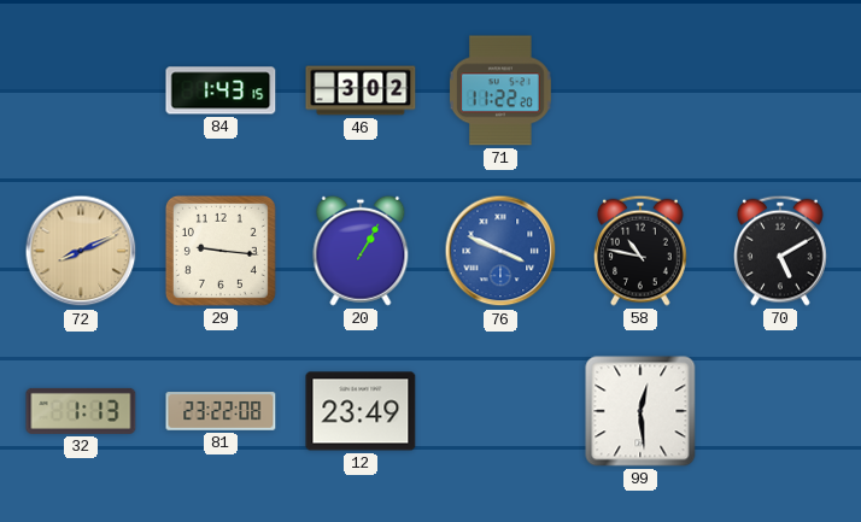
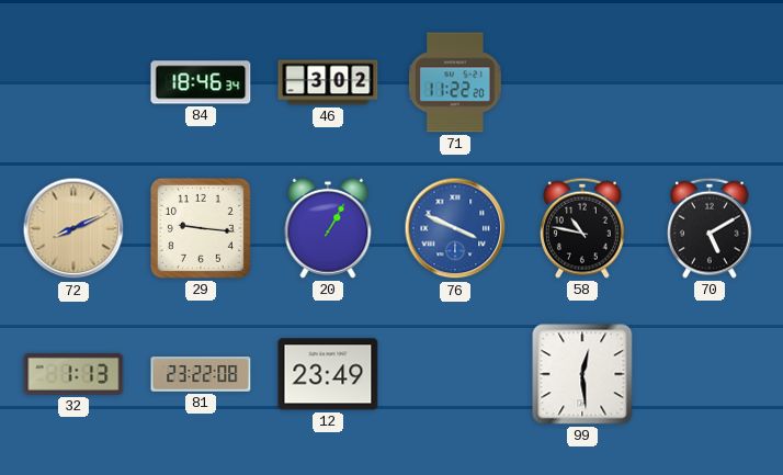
84: 1:43 -> 18:46
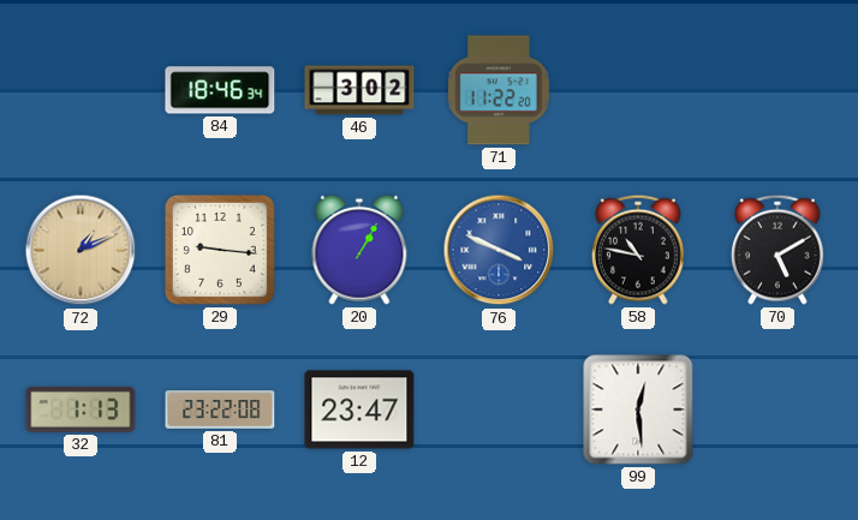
72: 8:11 -> 1:11
12: 23:49 -> 23:47
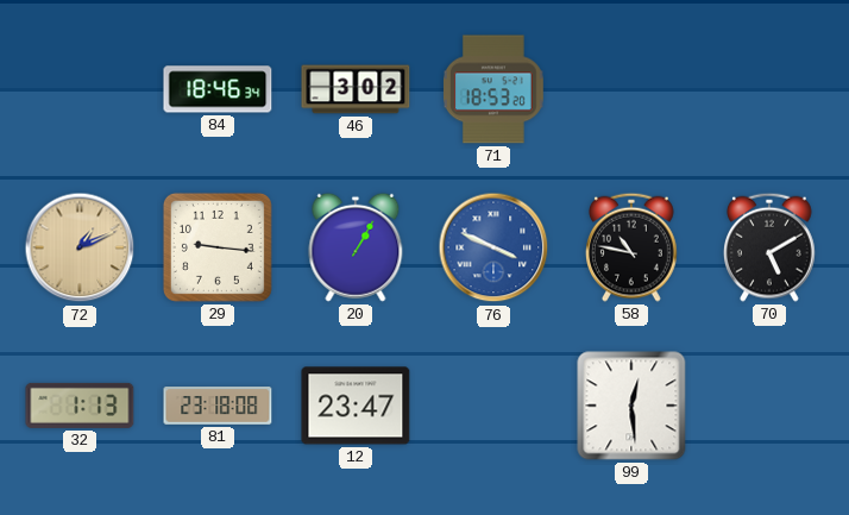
71: 11:22 -> 18:53
81: 23:22 -> 23:18
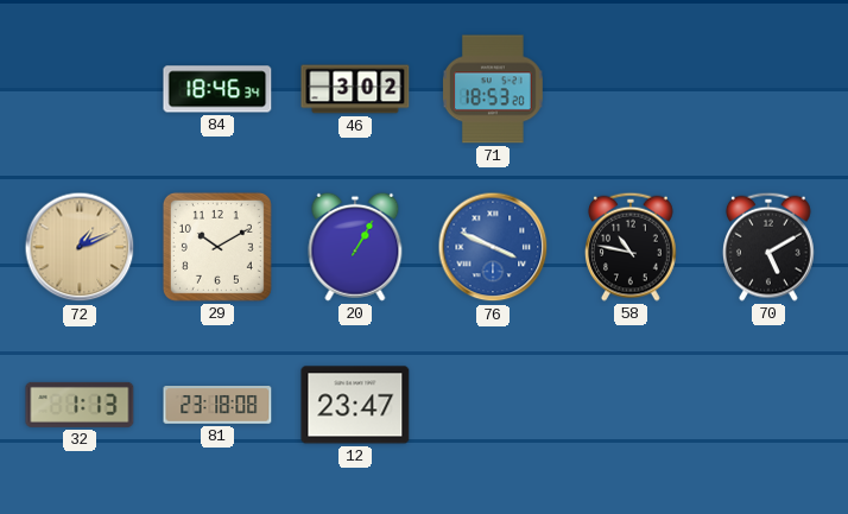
29: 9:16 -> 10:10
99: 12:29 -> none
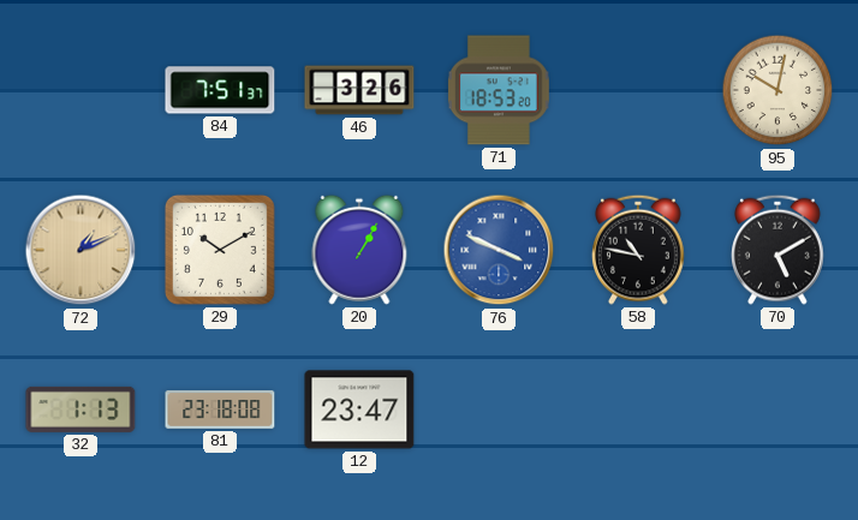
84: 18:46 -> 7:51
46: 3:02 -> 3:26
95: none -> 10:02
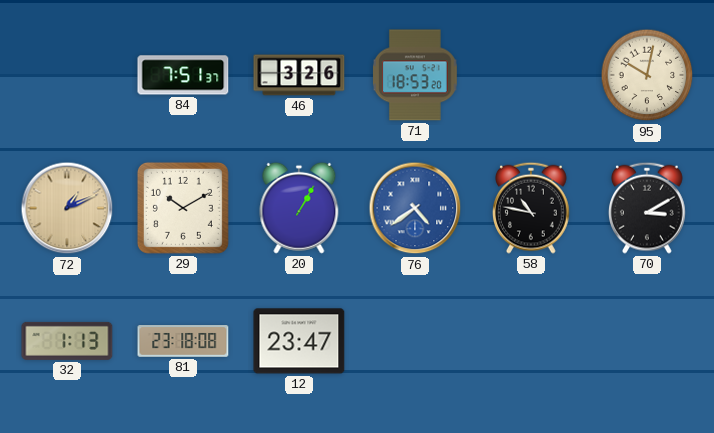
76: 3:49 -> 4:39
70: 5:10 -> 3:10
